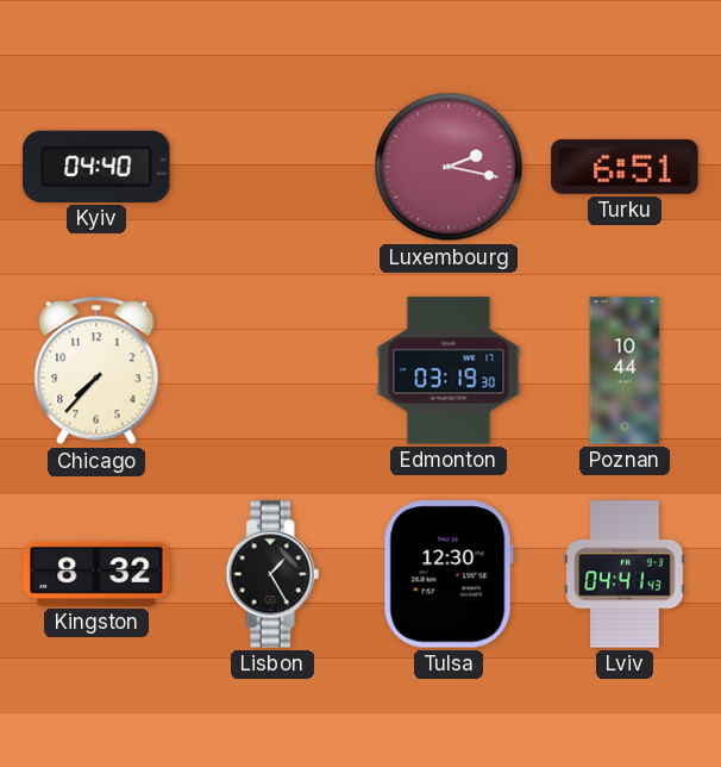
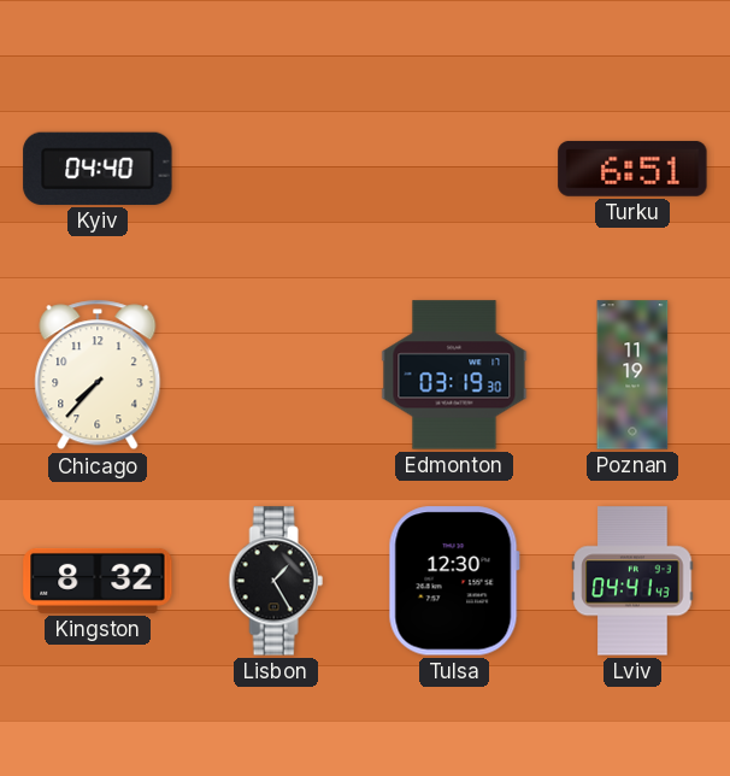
Luxembourg: 2:17 -> none
Poznan: 10:44 -> 11:19
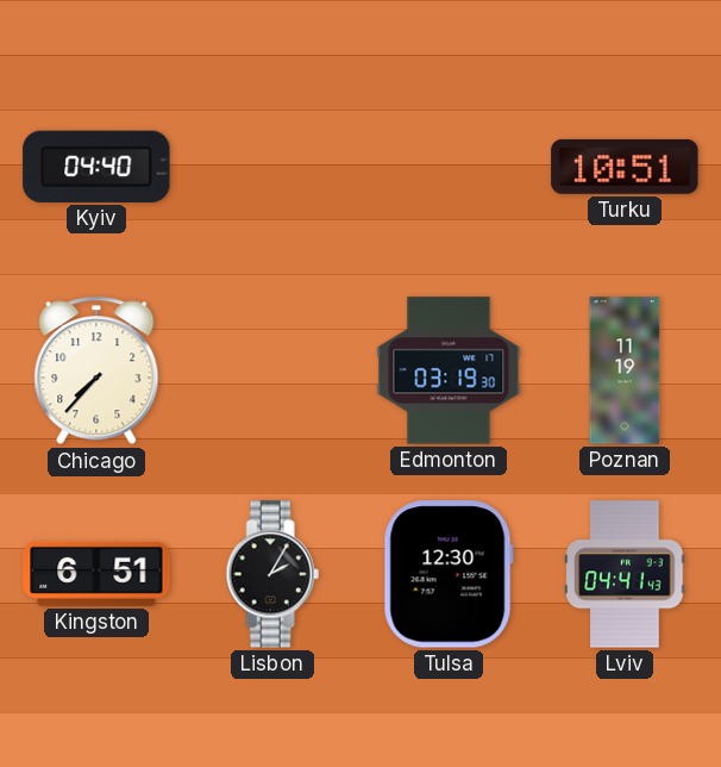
Turku: 6:51 -> 10:51
Kingston: 8:32 -> 6:51
Lisbon: 1:25 -> 2:05
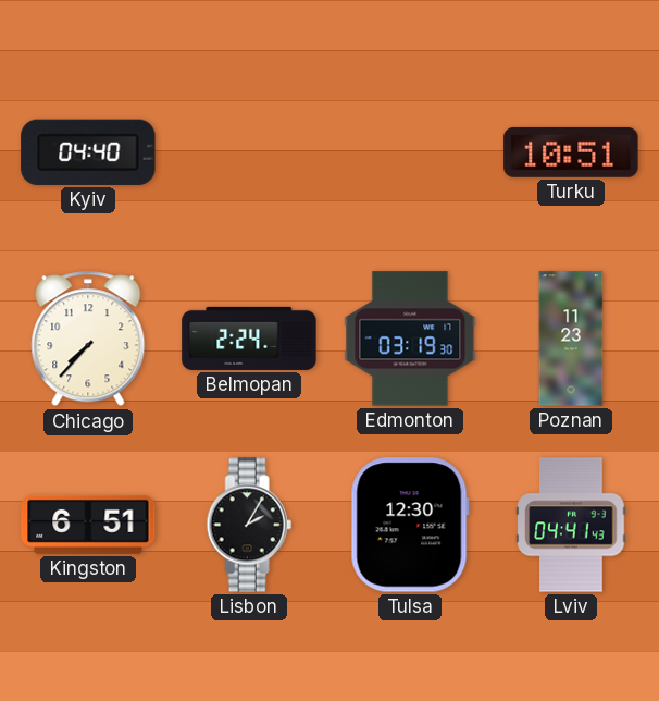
Belmopan: none -> 2:24
Poznan: 11:19 -> 11:23
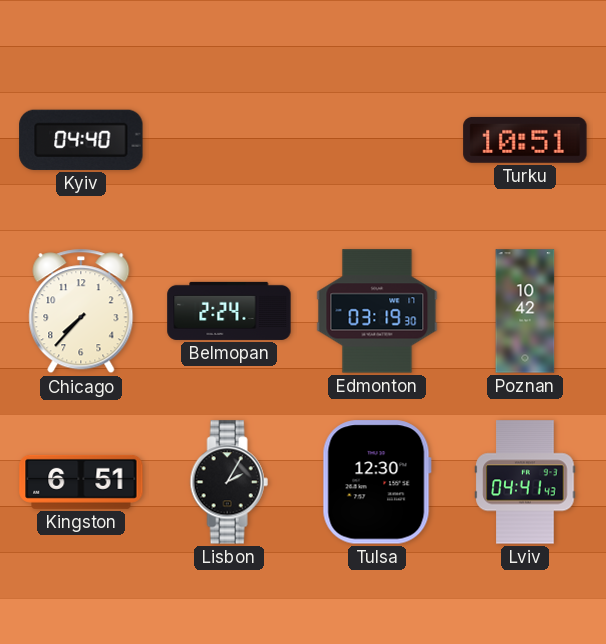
Poznan: 11:23 -> 10:42
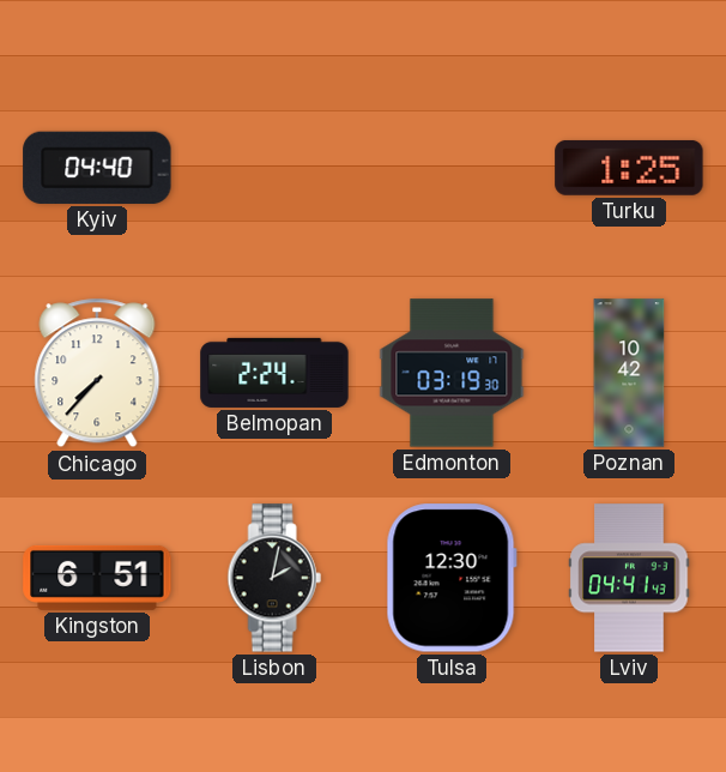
Turku: 10:51 -> 1:25
Lisbon: 2:05 -> 2:02
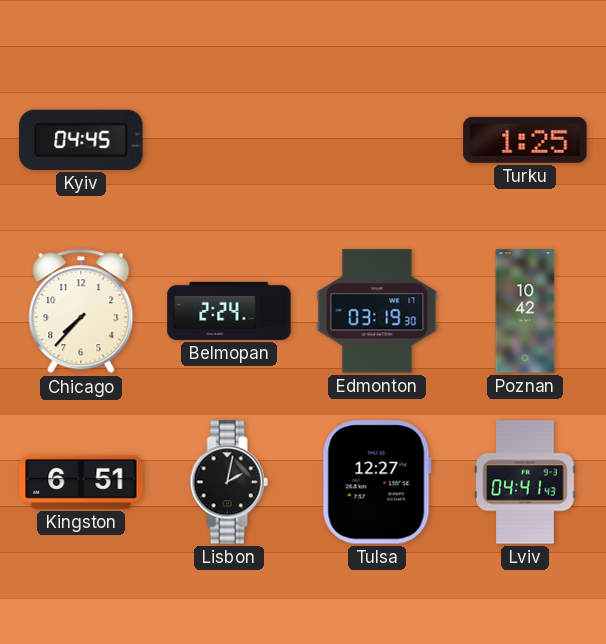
Kyiv: 04:40 -> 04:45
Tulsa: 12:30 -> 12:27
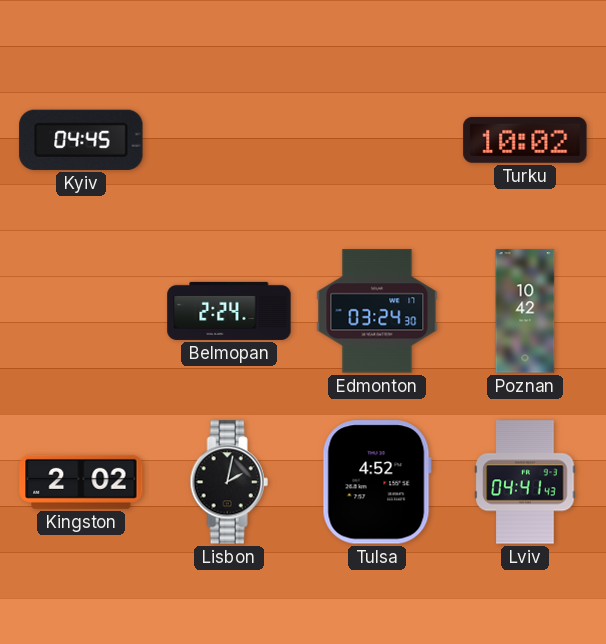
Turku: 1:25 -> 10:02
Chicago: 7:37 -> none
Edmonton: 03:19 -> 03:24
Kingston: 6:51 -> 2:02
Tulsa: 12:27 -> 4:52
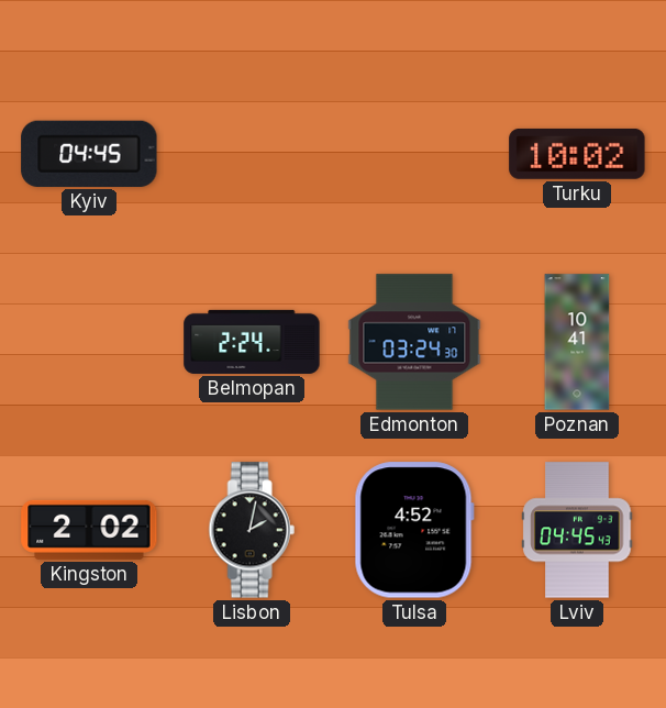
Poznan: 10:42 -> 10:41
Lviv: 04:41 -> 04:45
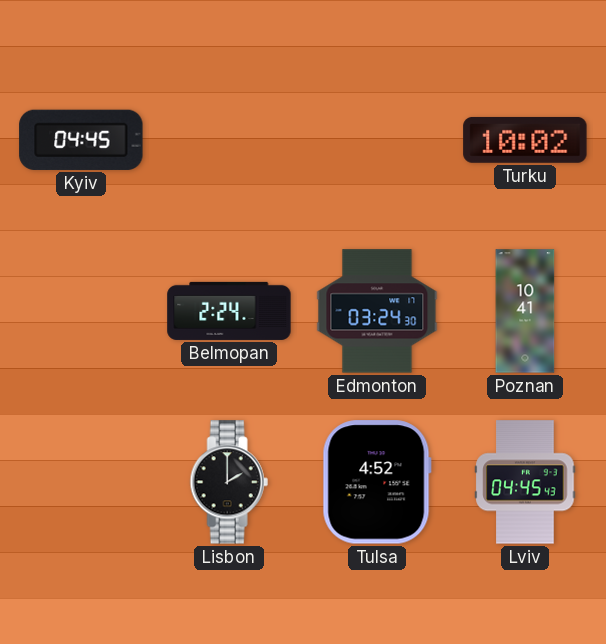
Kingston: 2:02 -> none
Lisbon: 2:02 -> 2:00
